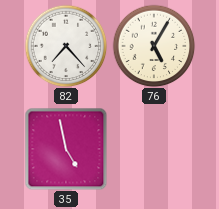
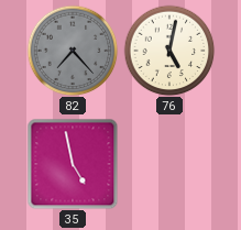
82 dial: white -> grey
76: 5:05 -> 5:02
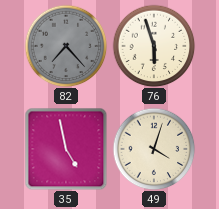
76: 5:02 -> 5:57
49: none -> 4:03
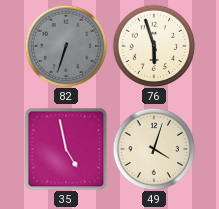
82: 7:23 -> 6:33
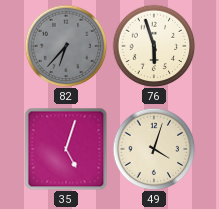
82: 6:33 -> 6:37
35: 4:58 -> 5:03
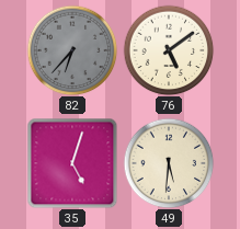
76: 5:57 -> 5:09
49: 4:03 -> 5:31
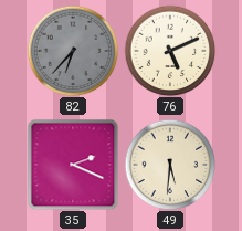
76: 5:09 -> 5:11
35: 5:03 -> 2:19
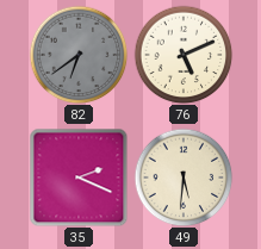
82: 6:37 -> 6:39
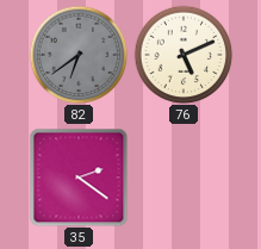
35: 2:19 -> 2:21
49: 5:31 -> none
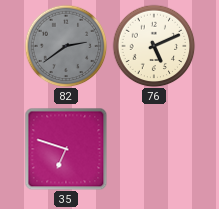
82: 6:39 -> 2:39
35: 2:21 -> 6:48
